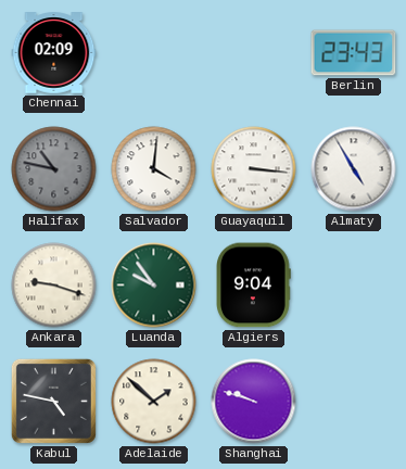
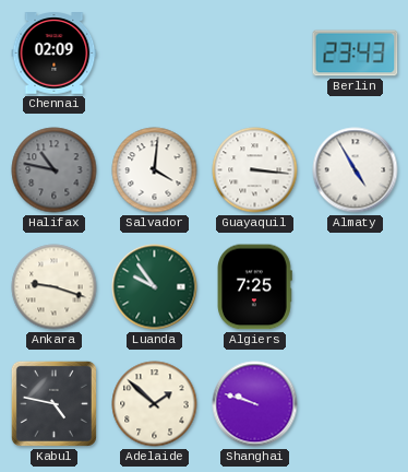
Algiers: 9:04 -> 7:25
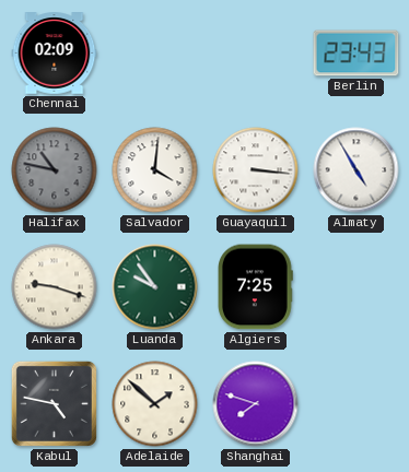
Shanghai: 9:48 -> 7:48
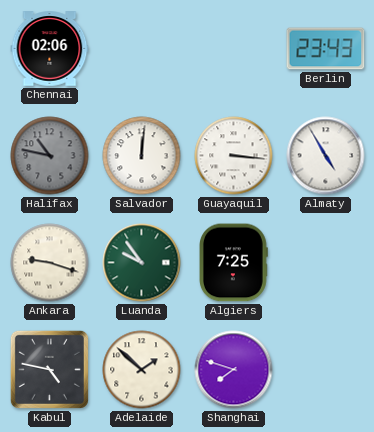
Chennai: 02:09 -> 02:06
Salvador: 4:01 -> 12:01
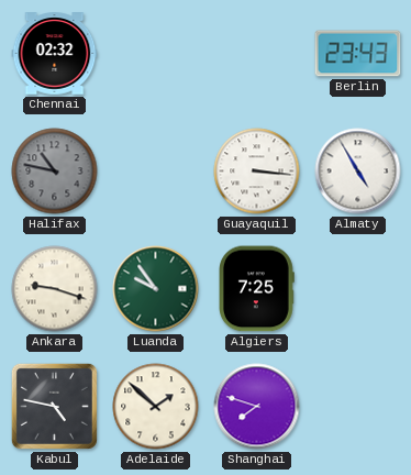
Chennai: 02:06 -> 02:32
Salvador: 12:01 -> none
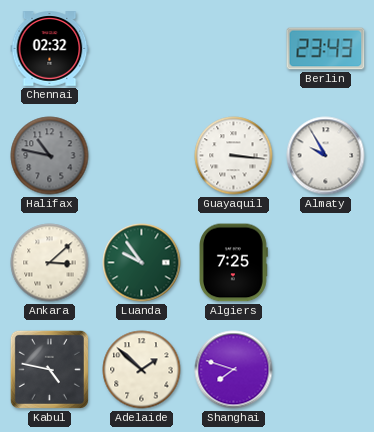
Almaty: 4:55 -> 9:55
Ankara: 9:18 -> 3:08
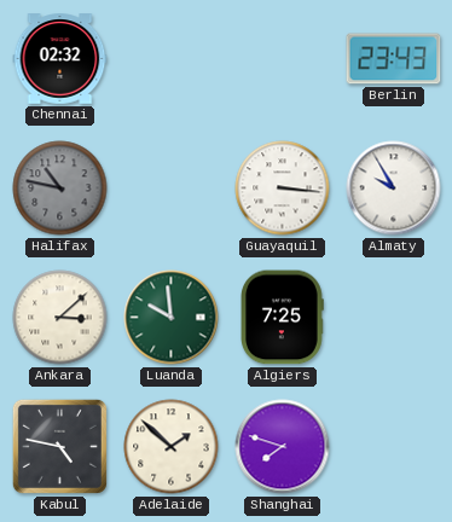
Luanda: 9:54 -> 9:59
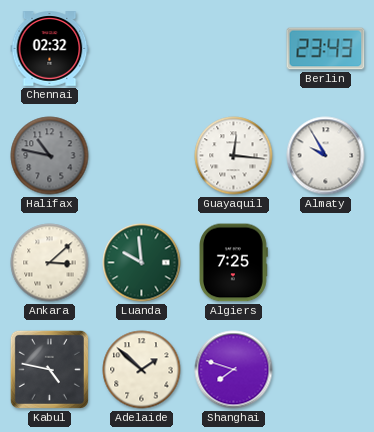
Guayaquil: 3:16 -> 12:16
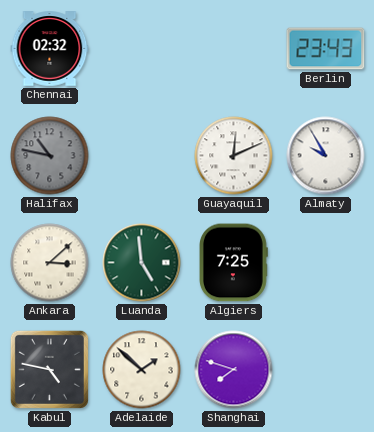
Guayaquil: 12:16 -> 12:11
Luanda: 9:59 -> 4:59
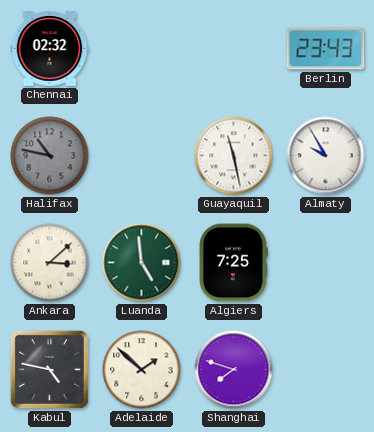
Guayaquil: 12:11 -> 11:28
